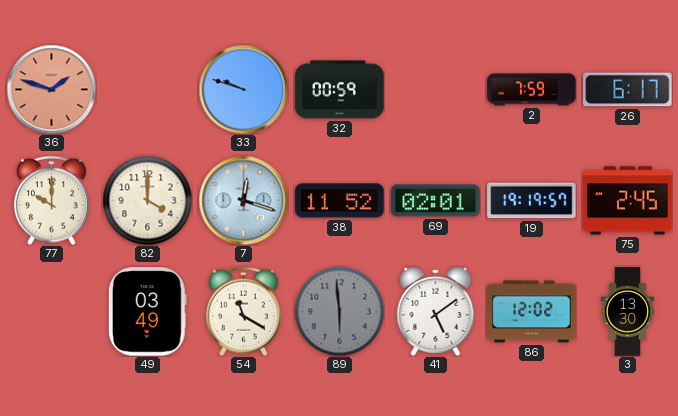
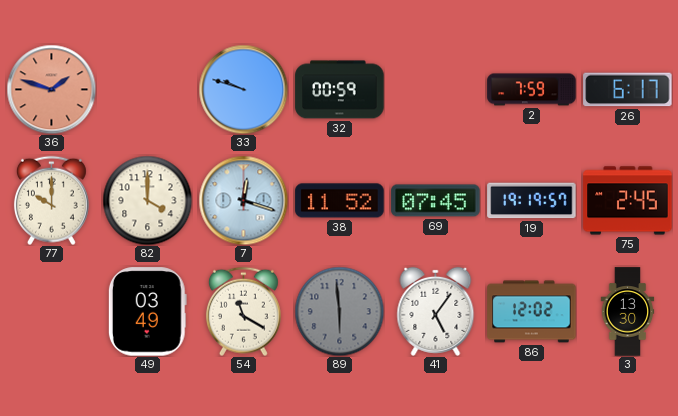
69: 02:01 -> 07:45
41: 5:09 -> 5:06
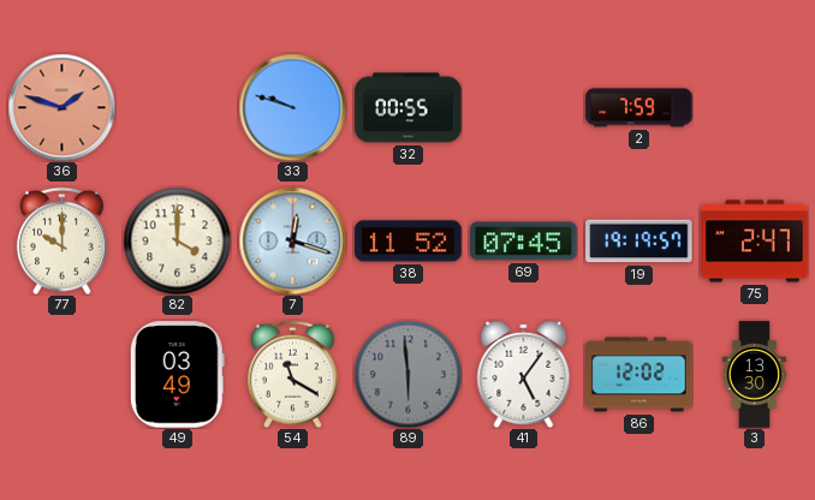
32: 00:59 -> 00:55
26: 6:17 -> none
75: 2:45 -> 2:47
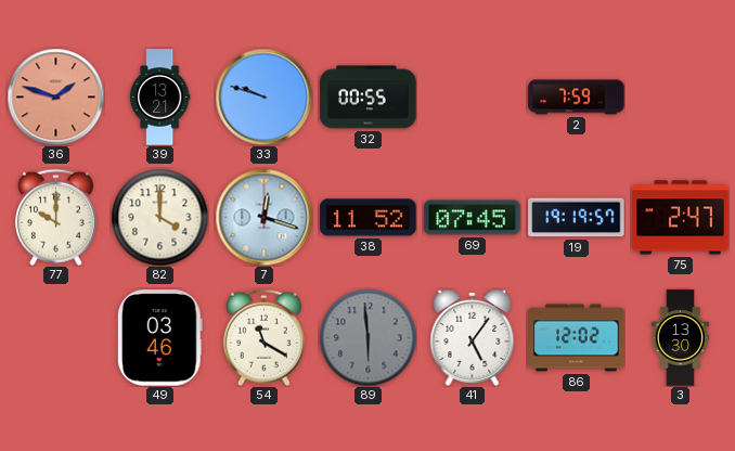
39: none -> 13:21
49: 03:49 -> 03:46
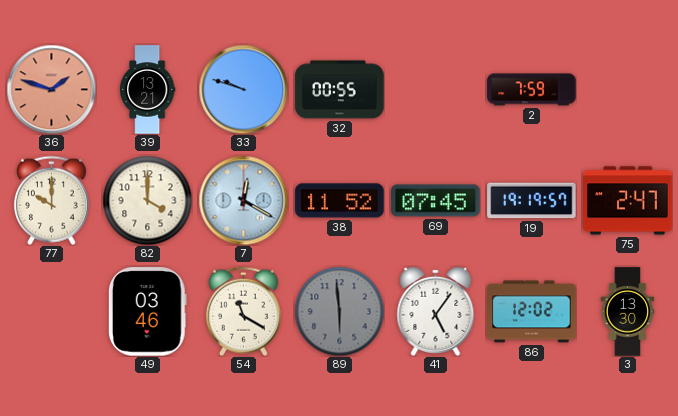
7: 12:18 -> 12:20
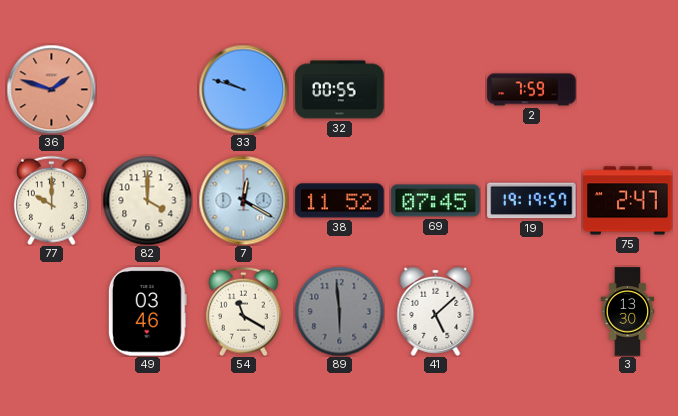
39: 13:21 -> none
41: 5:06 -> 5:08
86: 12:02 -> none
